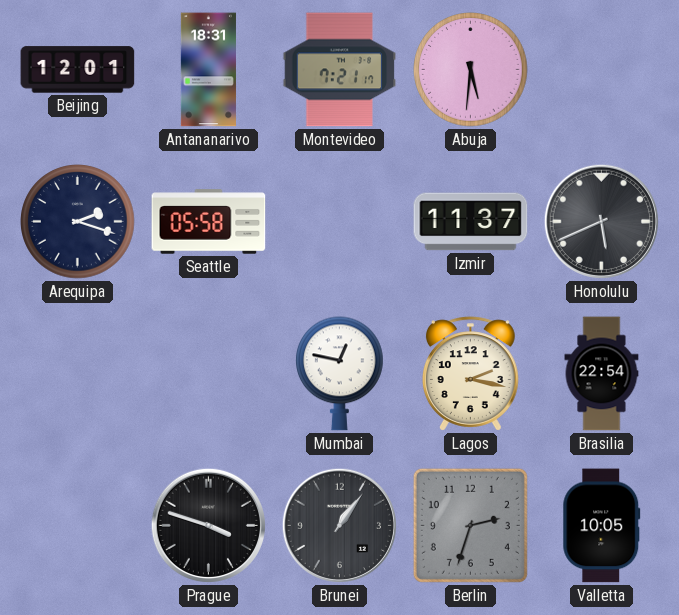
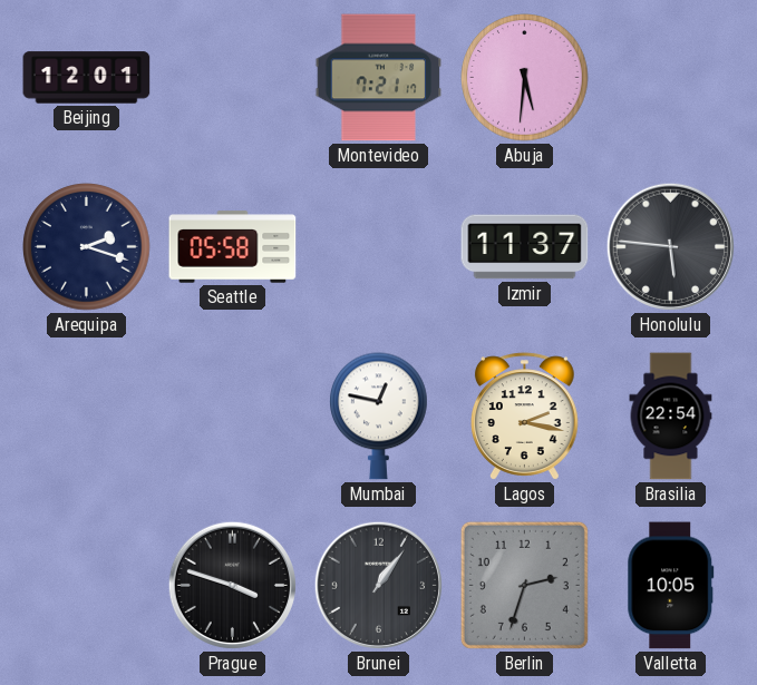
Antananarivo: 18:31 -> none
Honolulu: 5:41 -> 5:46
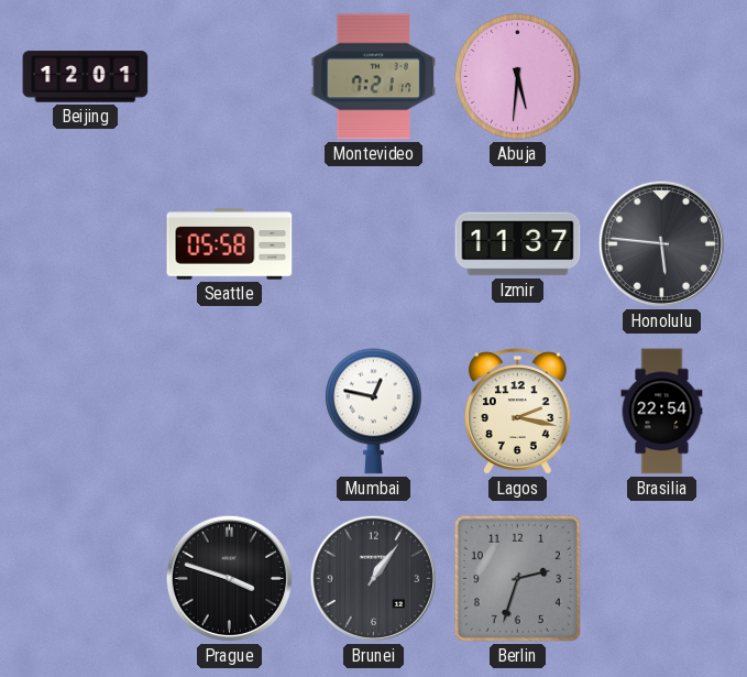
Arequipa: 2:18 -> none
Valletta: 10:05 -> none
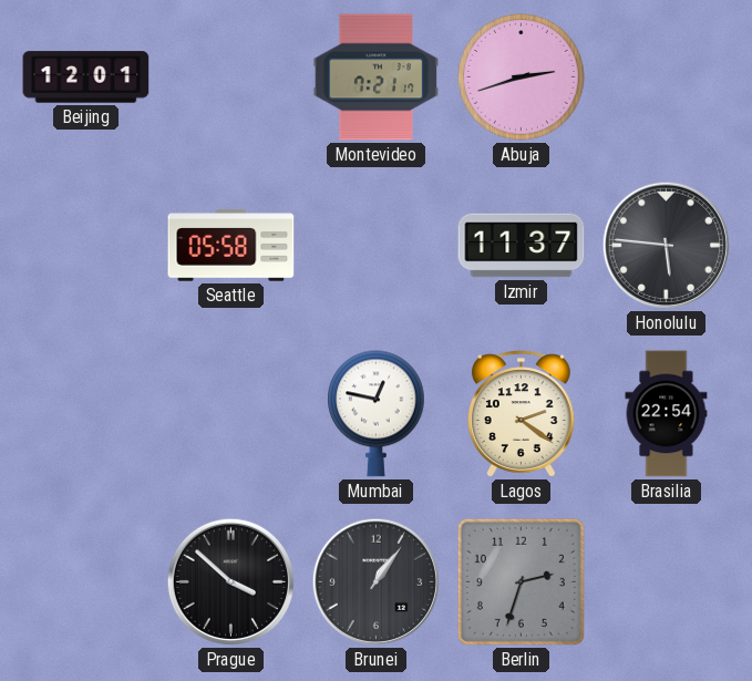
Abuja: 5:31 -> 2:42
Lagos: 2:17 -> 2:21
Prague: 3:48 -> 3:52
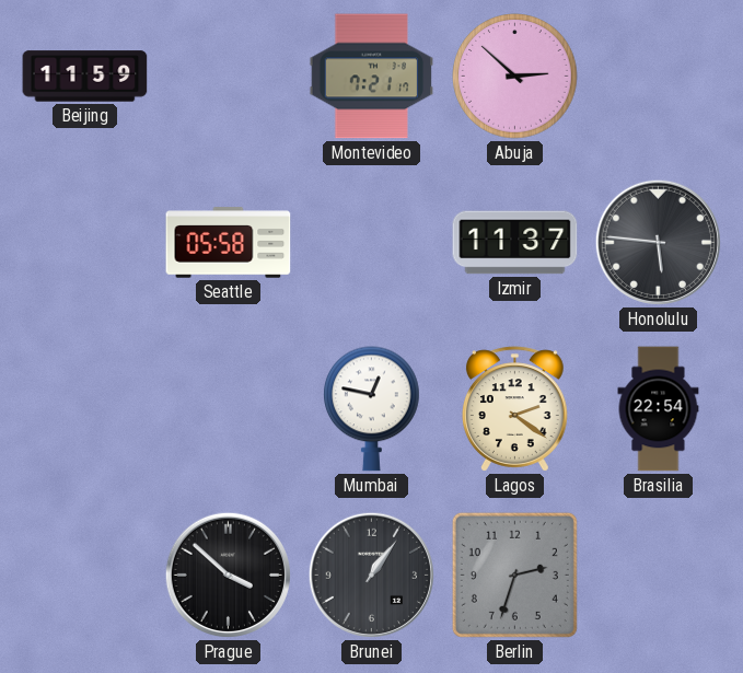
Beijing: 12:01 -> 11:59
Abuja: 2:42 -> 2:52
